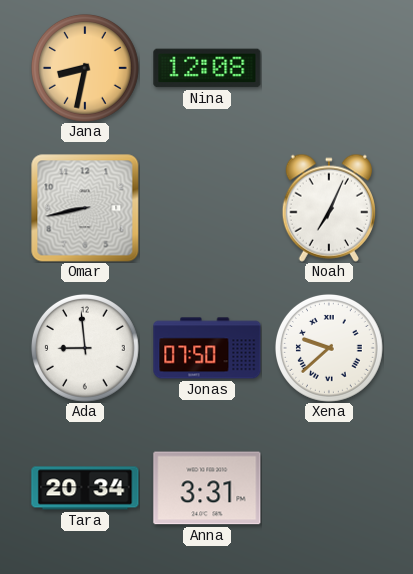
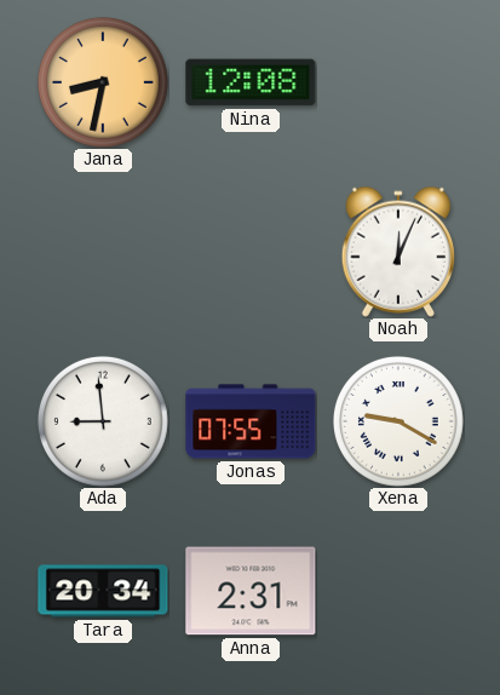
Omar: 8:43 -> none
Noah: 7:04 -> 12:04
Jonas: 07:50 -> 07:55
Xena: 9:38 -> 9:20
Anna: 3:31 -> 2:31
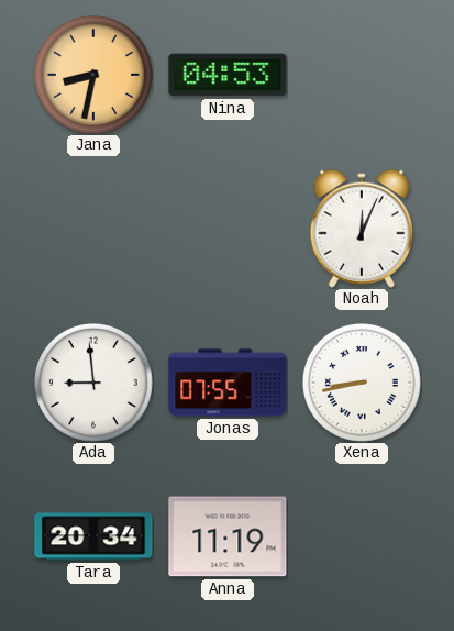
Nina: 12:08 -> 04:53
Xena: 9:20 -> 8:43
Anna: 2:31 -> 11:19
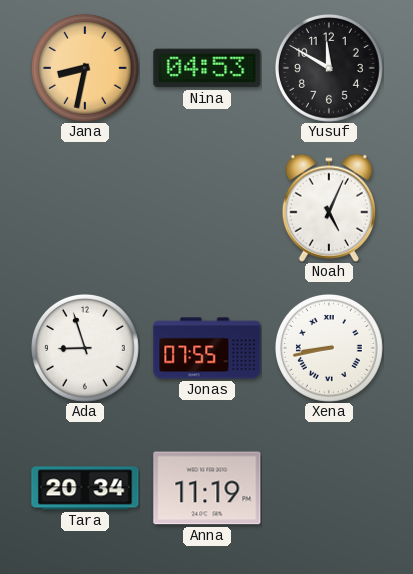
Yusuf: none -> 11:50
Noah: 12:04 -> 5:04
Ada: 8:59 -> 8:57
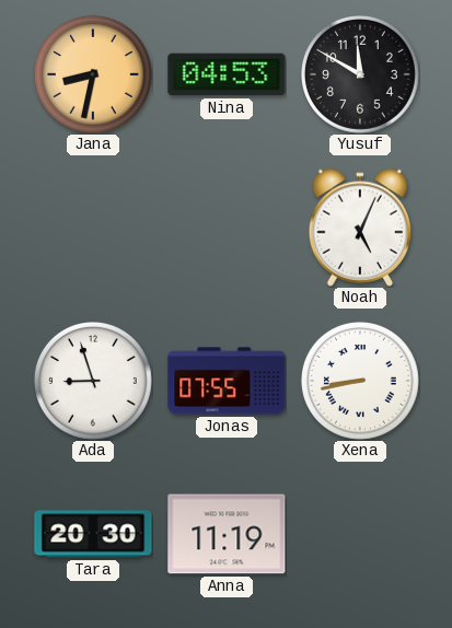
Tara: 20:34 -> 20:30
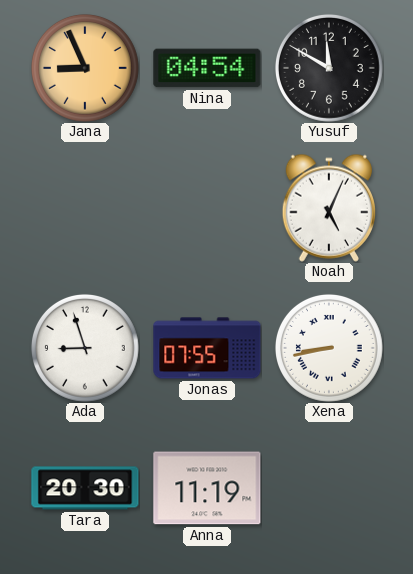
Jana: 8:32 -> 8:56
Nina: 04:53 -> 04:54
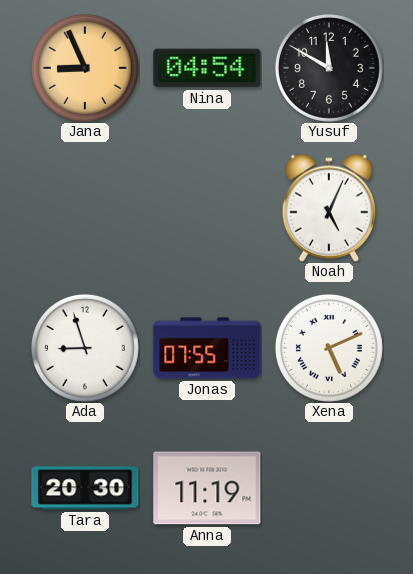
Xena: 8:43 -> 5:11
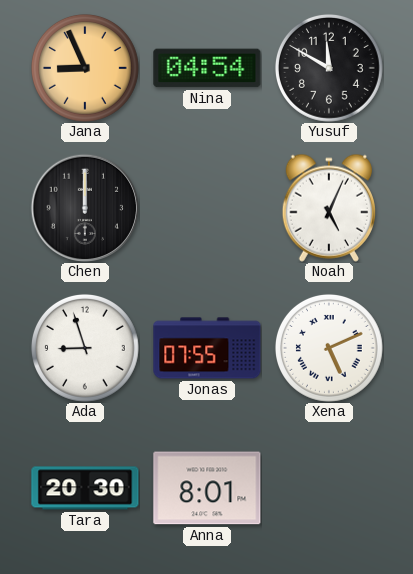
Chen: none -> 12:00
Anna: 11:19 -> 8:01
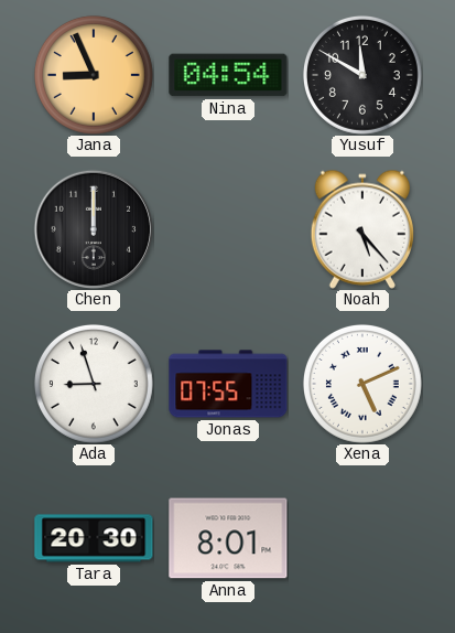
Noah: 5:04 -> 5:23
